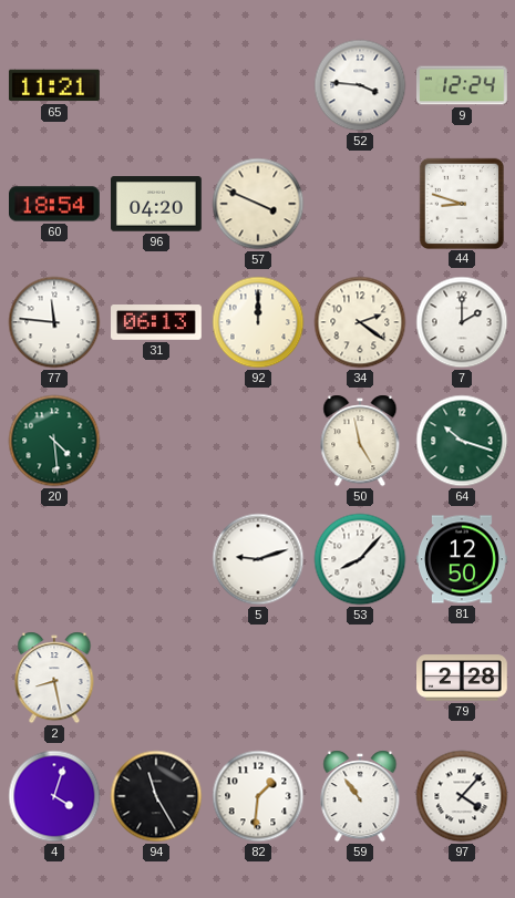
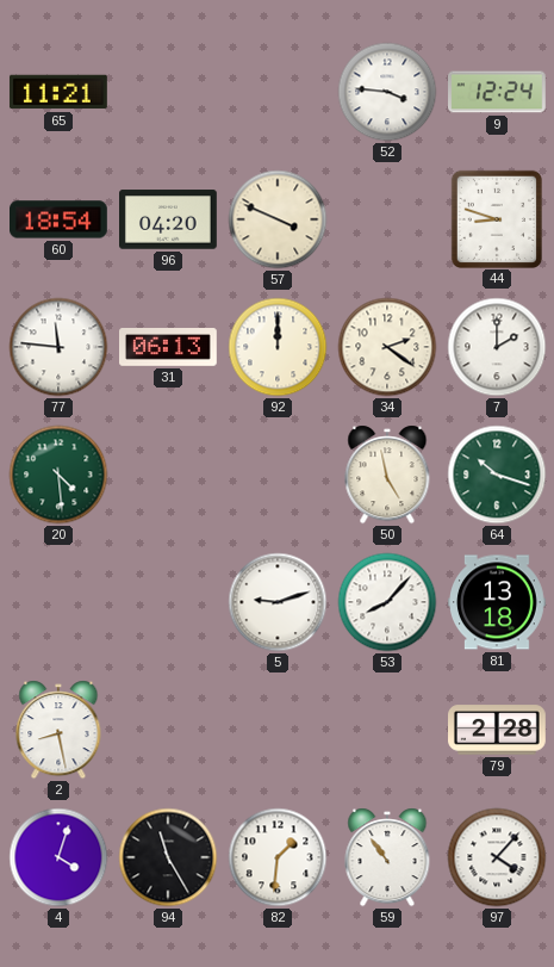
81: 12:50 -> 13:18
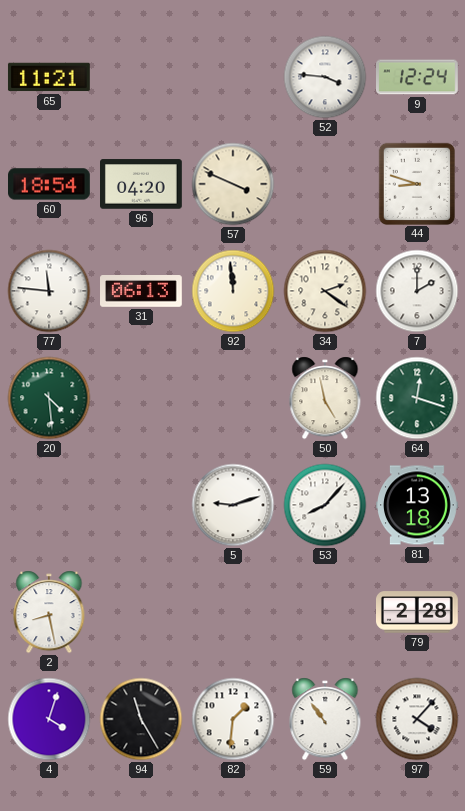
92: 12:00 -> 11:59
64: 10:18 -> 12:18
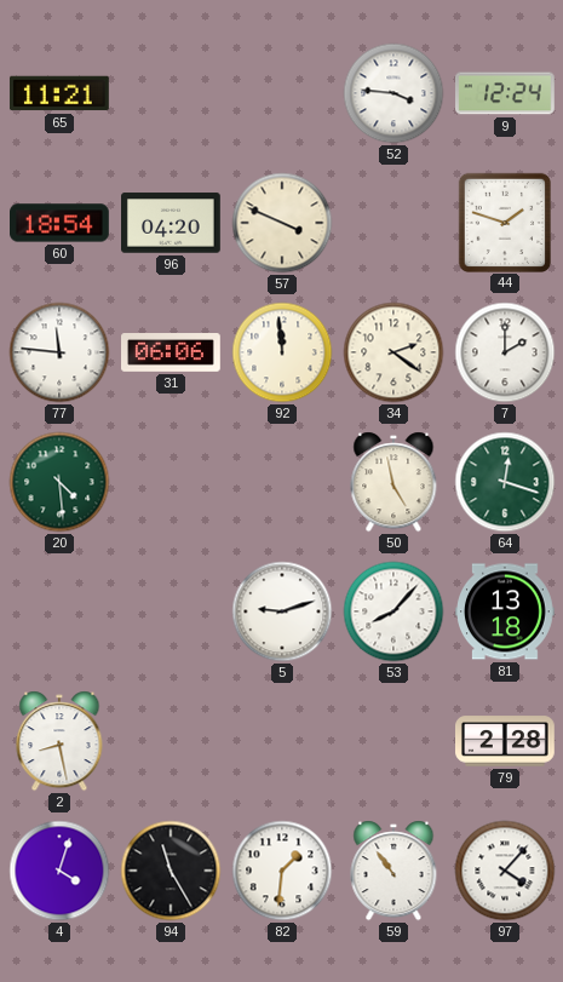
44: 8:48 -> 1:48
31: 06:13 -> 06:06
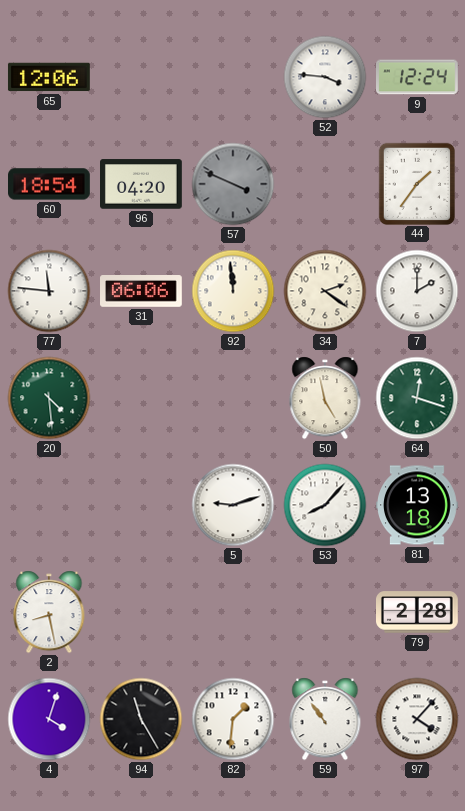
65: 11:21 -> 12:06
57 dial: cream -> grey
44: 1:48 -> 1:36
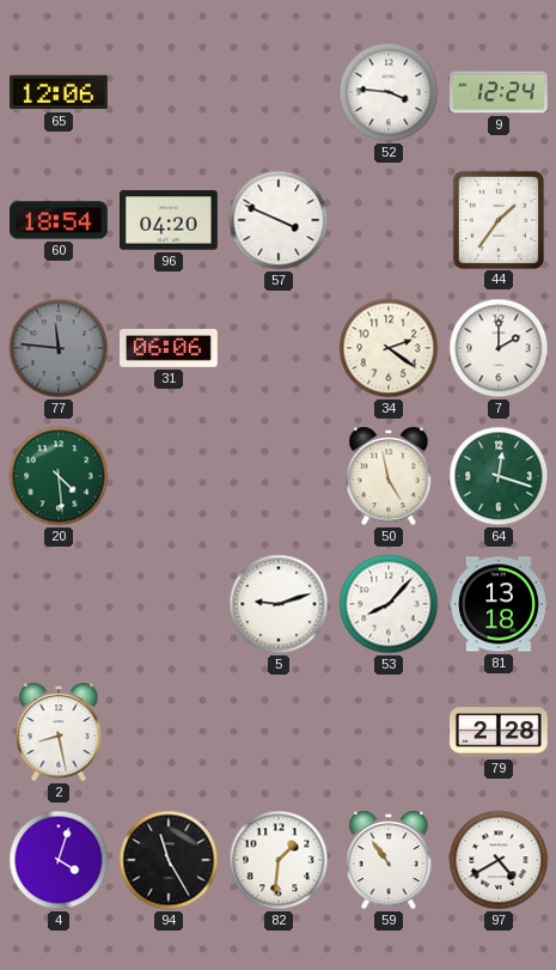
57 dial: grey -> white
77 dial: white -> grey
92: 11:59 -> none
97: 4:07 -> 4:40
